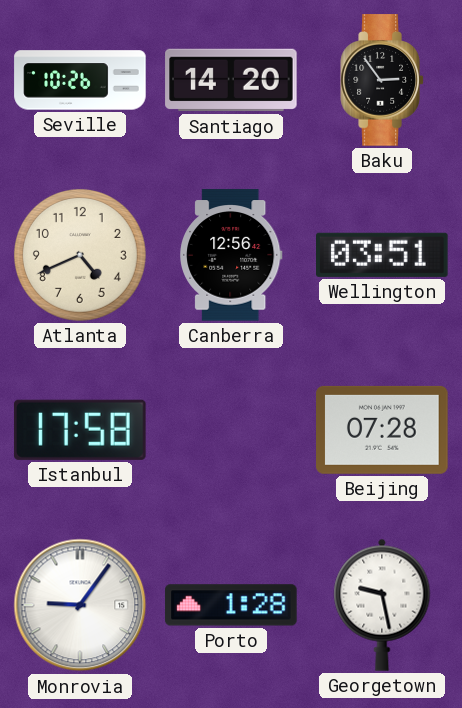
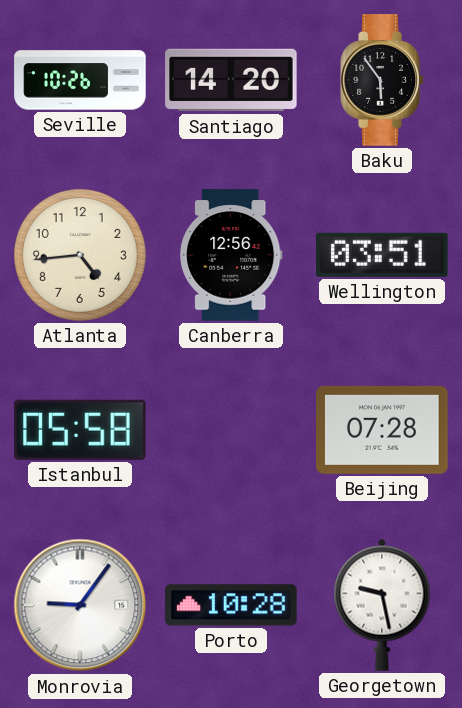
Baku: 2:54 -> 5:54
Atlanta: 4:41 -> 4:44
Istanbul: 17:58 -> 05:58
Porto: 1:28 -> 10:28
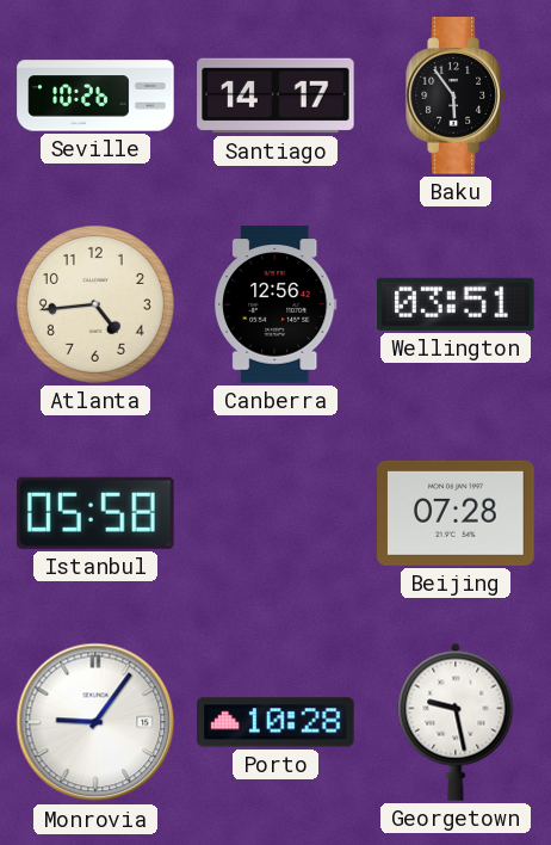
Santiago: 14:20 -> 14:17
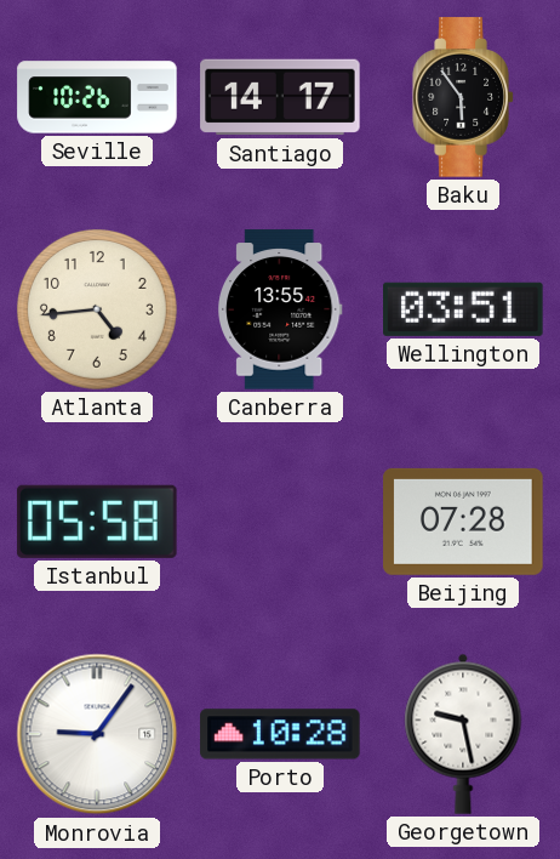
Canberra: 12:56 -> 13:55
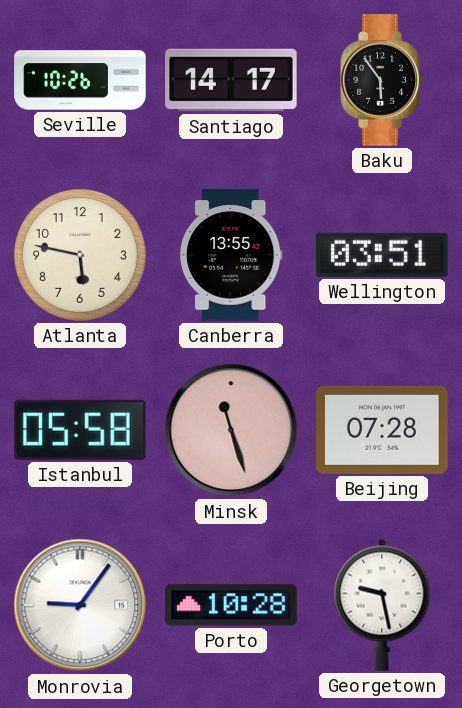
Atlanta: 4:44 -> 5:47
Minsk: none -> 11:27
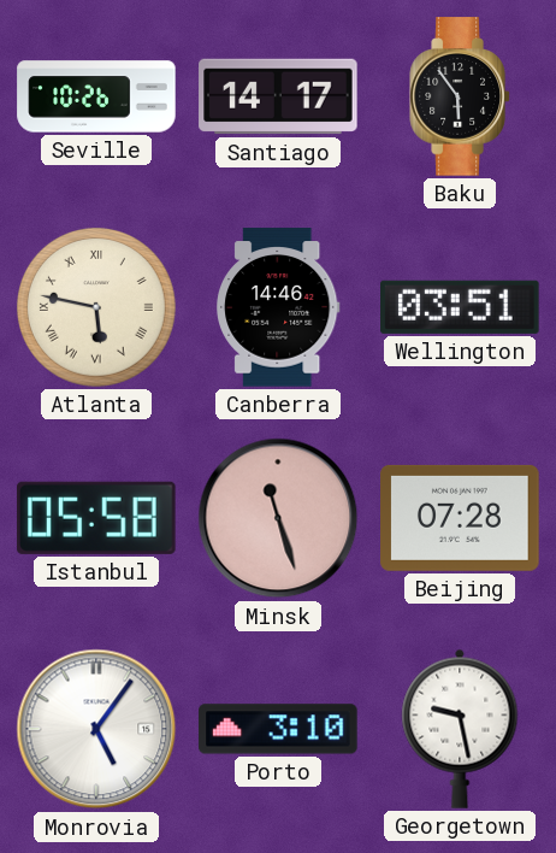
Atlanta numerals: Arabic -> Roman
Canberra: 13:55 -> 14:46
Monrovia: 9:06 -> 5:06
Porto: 10:28 -> 3:10
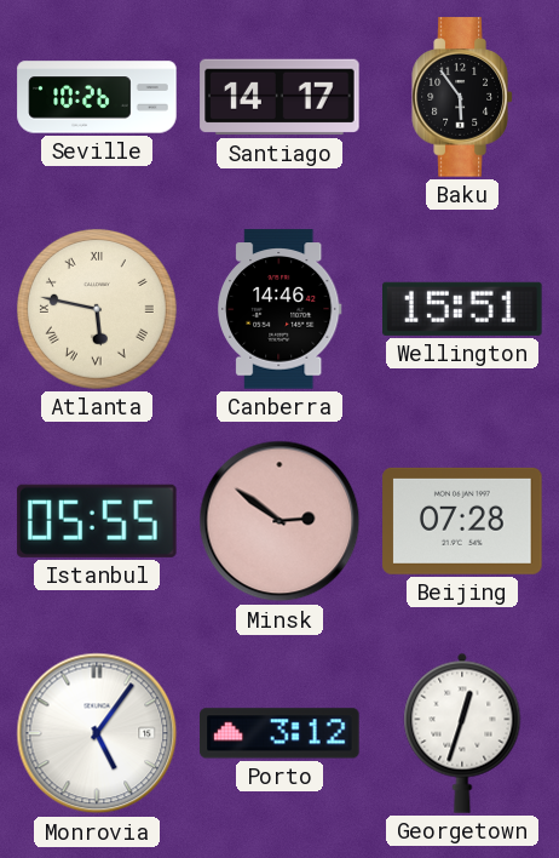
Wellington: 03:51 -> 15:51
Istanbul: 05:58 -> 05:55
Minsk: 11:27 -> 2:51
Porto: 3:10 -> 3:12
Georgetown: 9:28 -> 12:33
